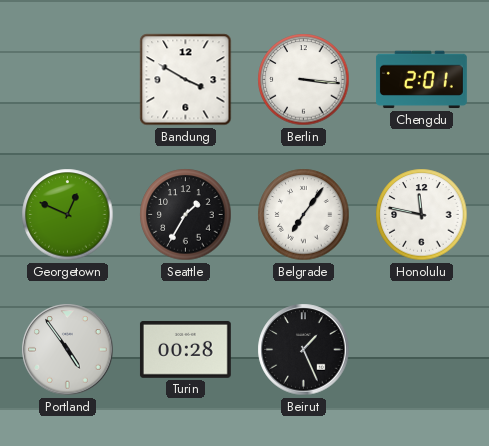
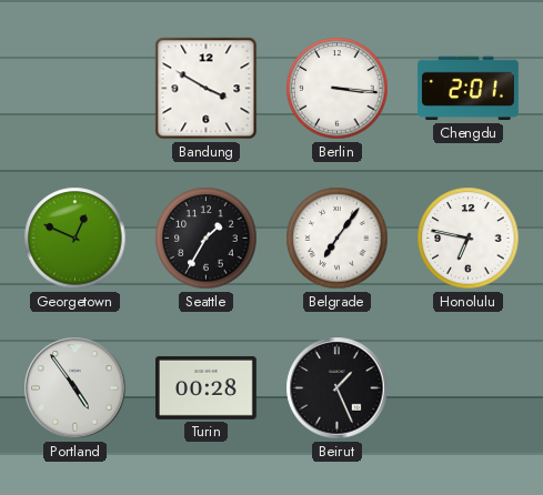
Honolulu: 11:47 -> 6:47
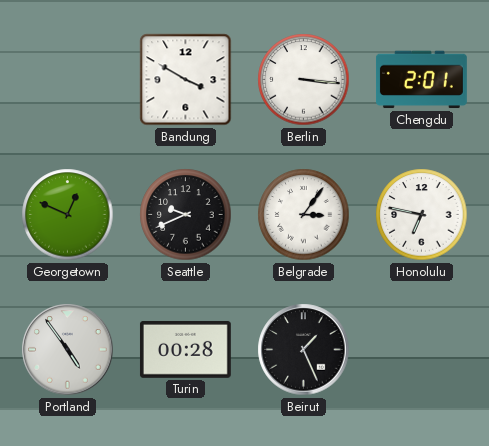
Seattle: 1:35 -> 9:41
Belgrade: 7:06 -> 3:06
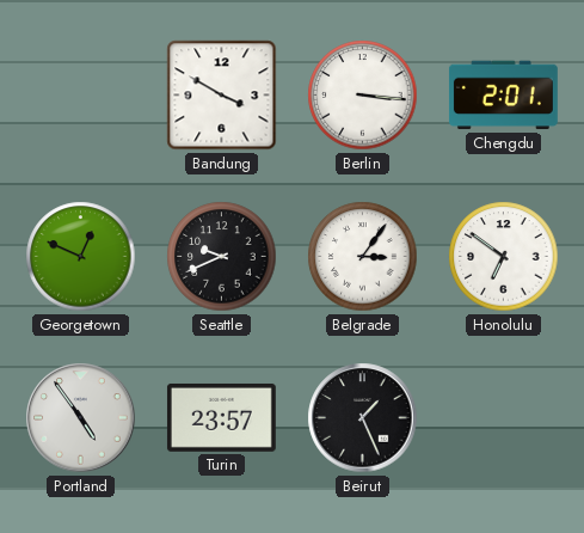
Honolulu: 6:47 -> 6:51
Turin: 00:28 -> 23:57
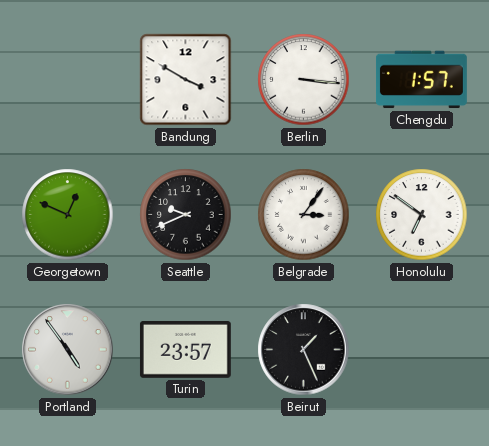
Chengdu: 2:01 -> 1:57
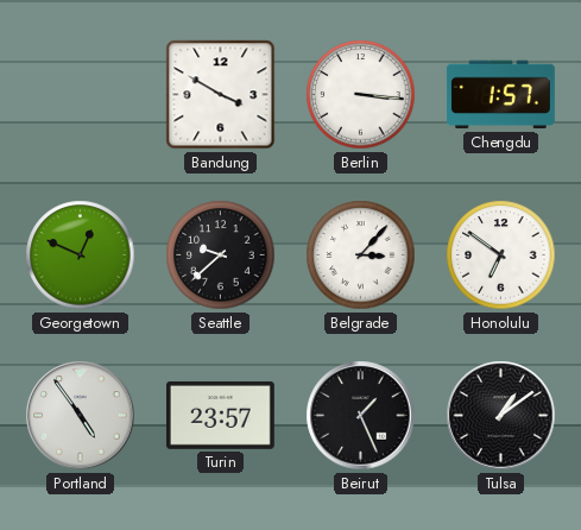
Seattle: 9:41 -> 9:38
Belgrade: 3:06 -> 3:07
Tulsa: none -> 1:09
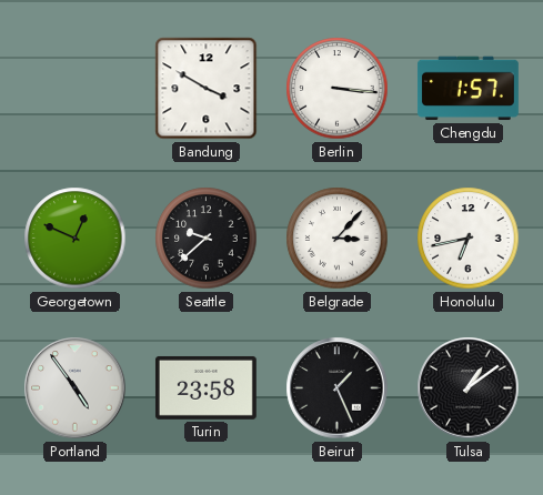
Honolulu: 6:51 -> 6:43
Turin: 23:57 -> 23:58
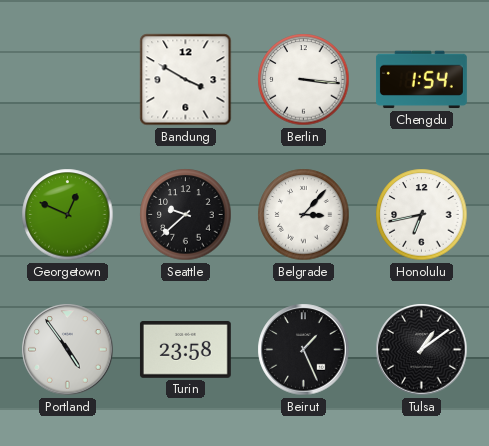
Chengdu: 1:57 -> 1:54
